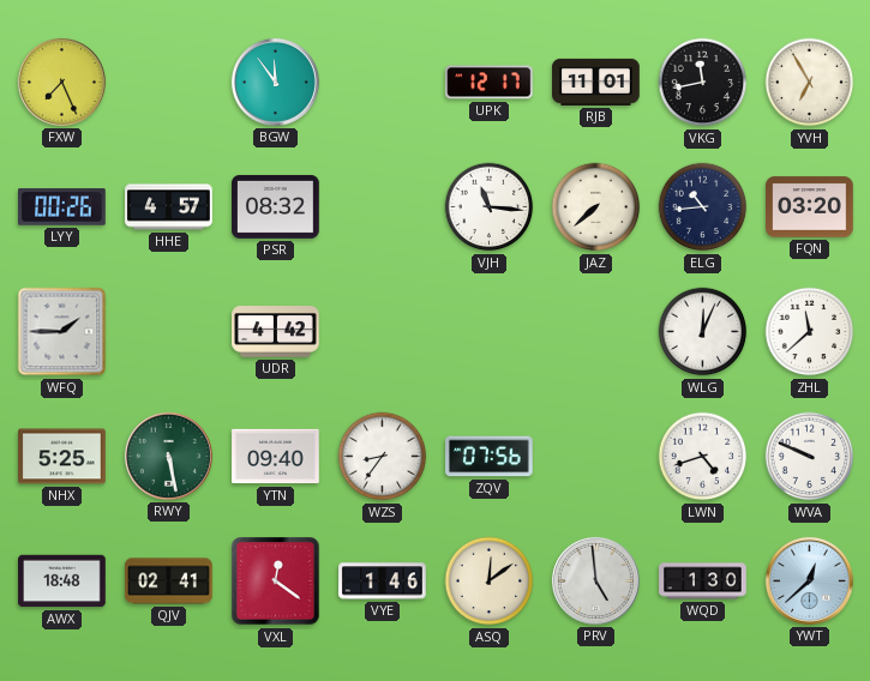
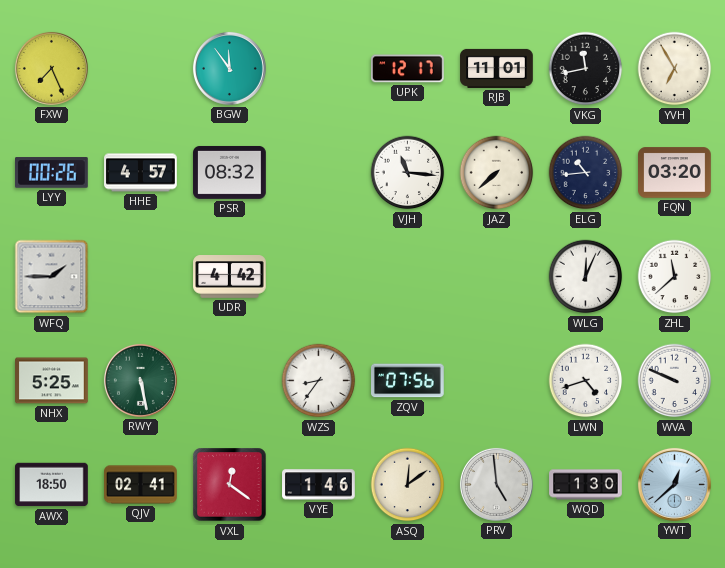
YTN: 09:40 -> none
AWX: 18:48 -> 18:50
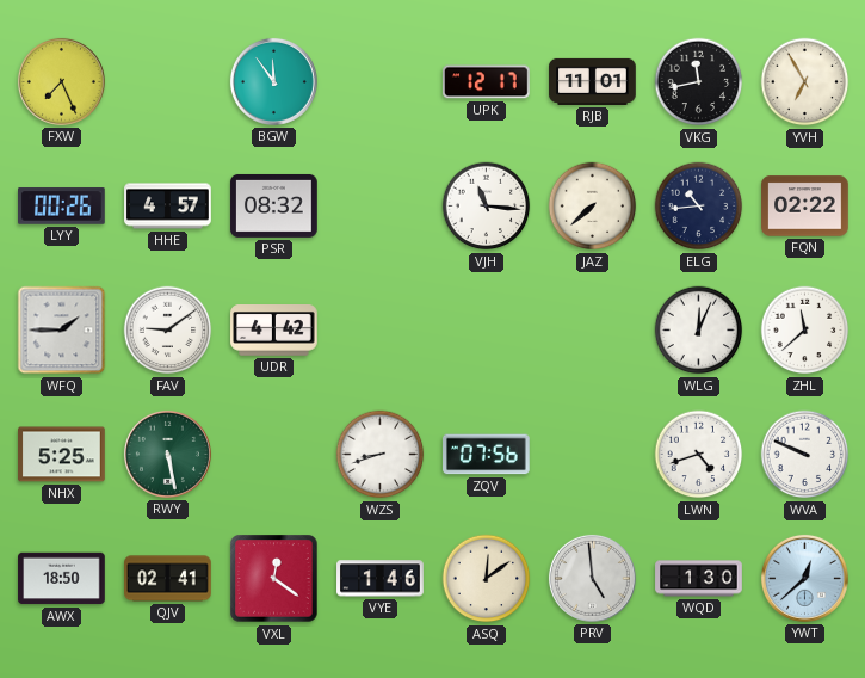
FQN: 03:20 -> 02:22
FAV: none -> 9:09
WZS: 8:36 -> 8:42
